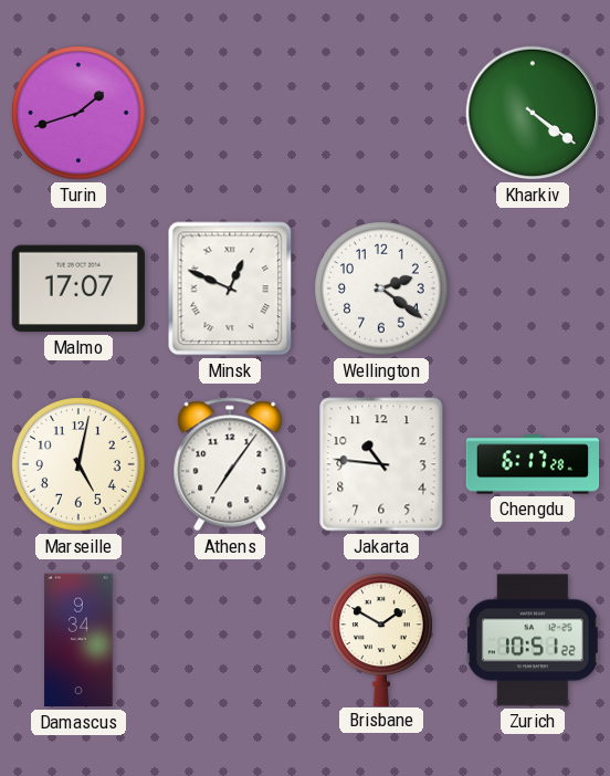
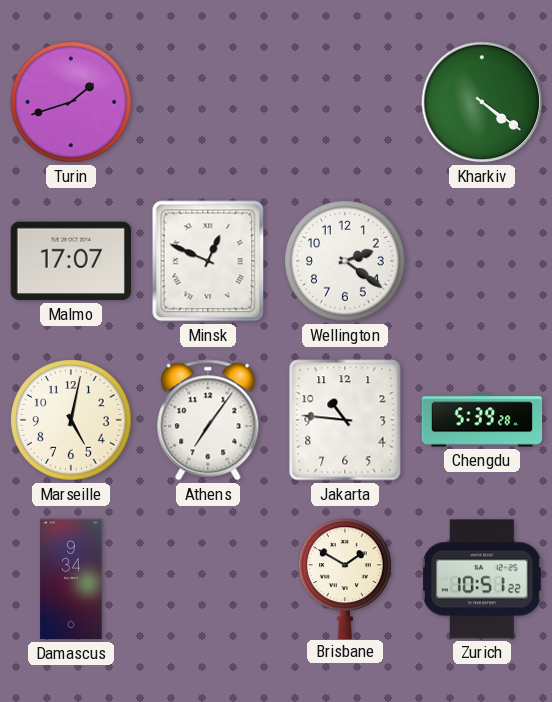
Chengdu: 6:17 -> 5:39
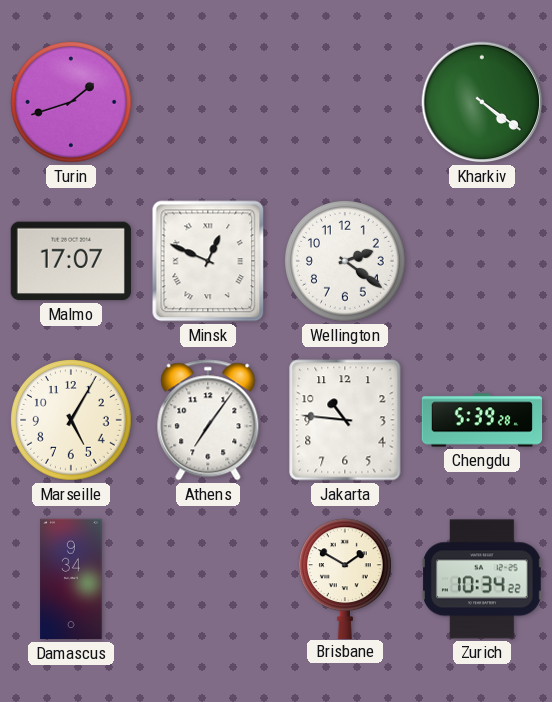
Marseille: 5:02 -> 5:05
Zurich: 10:51 -> 10:34
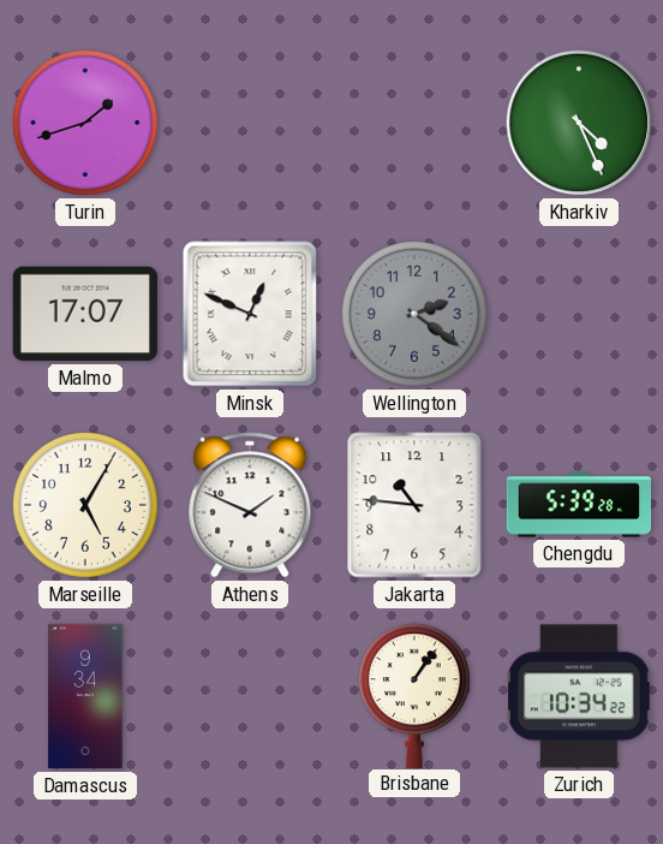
Kharkiv: 4:21 -> 4:26
Wellington dial: white -> grey
Athens: 7:06 -> 1:49
Brisbane: 1:50 -> 1:06
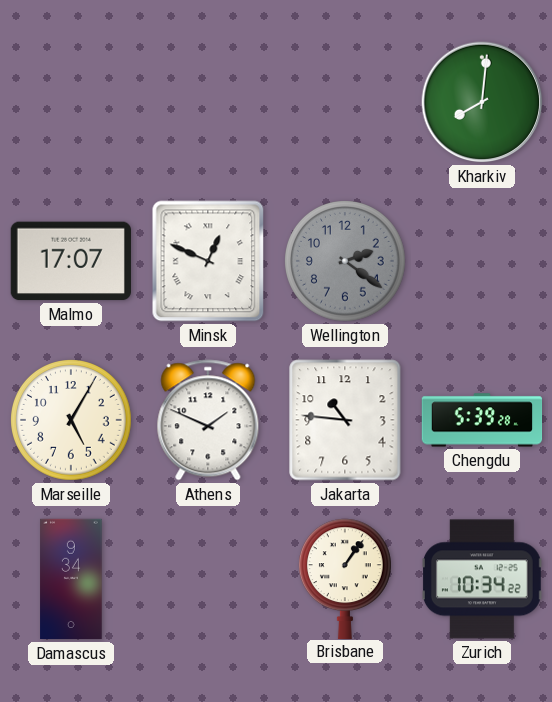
Turin: 1:42 -> none
Kharkiv: 4:26 -> 8:01
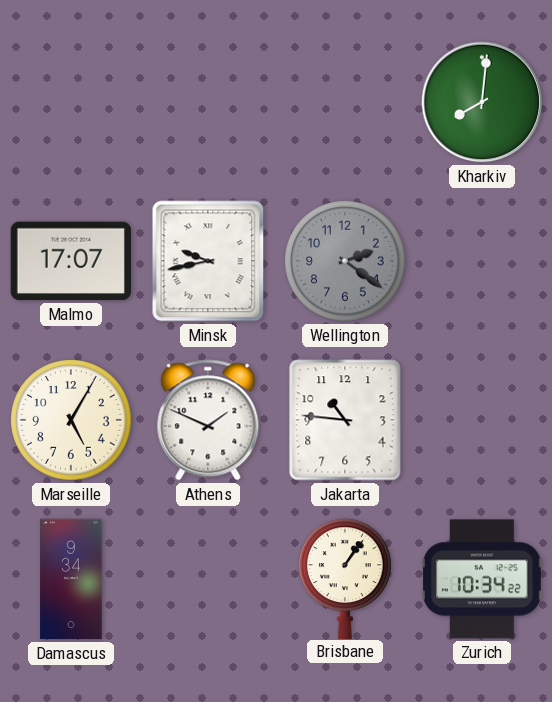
Minsk: 12:49 -> 9:43
Chengdu: 5:39 -> none
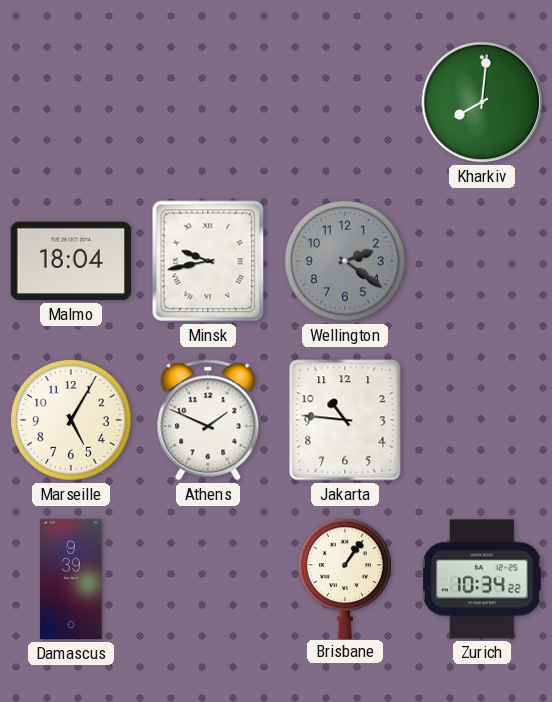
Malmo: 17:07 -> 18:04
Damascus: 9:34 -> 9:39
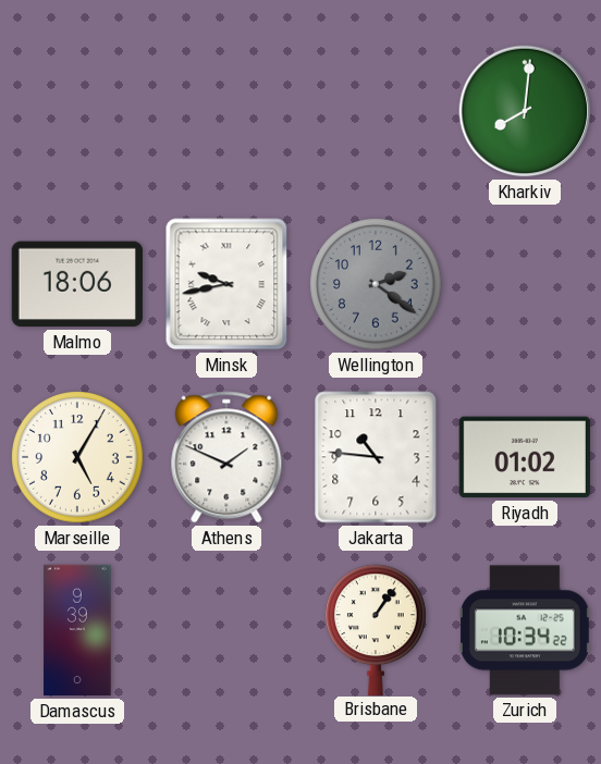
Malmo: 18:04 -> 18:06
Riyadh: none -> 01:02
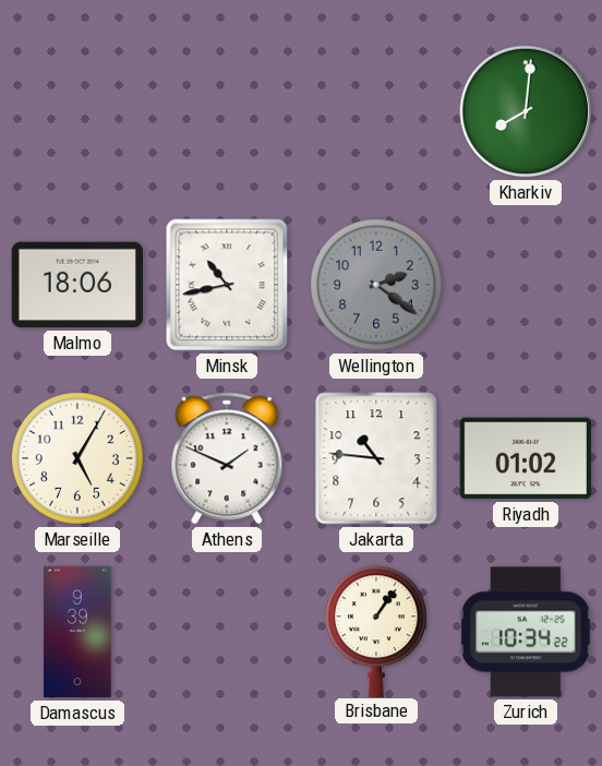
Minsk: 9:43 -> 10:43
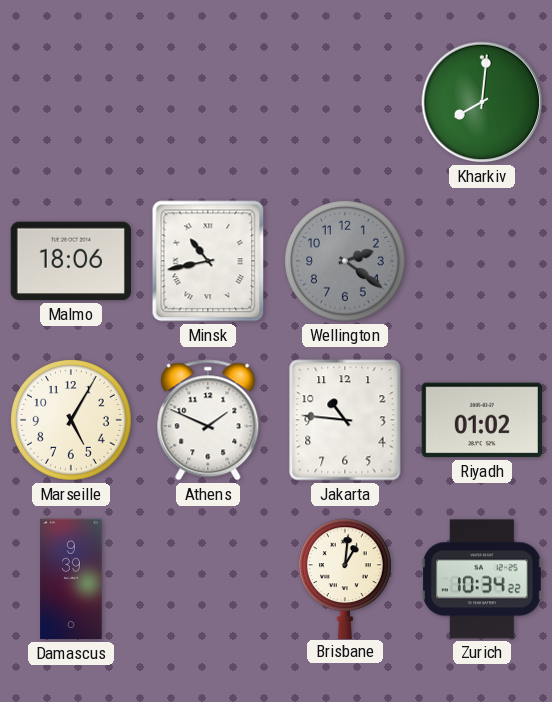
Brisbane: 1:06 -> 1:01
